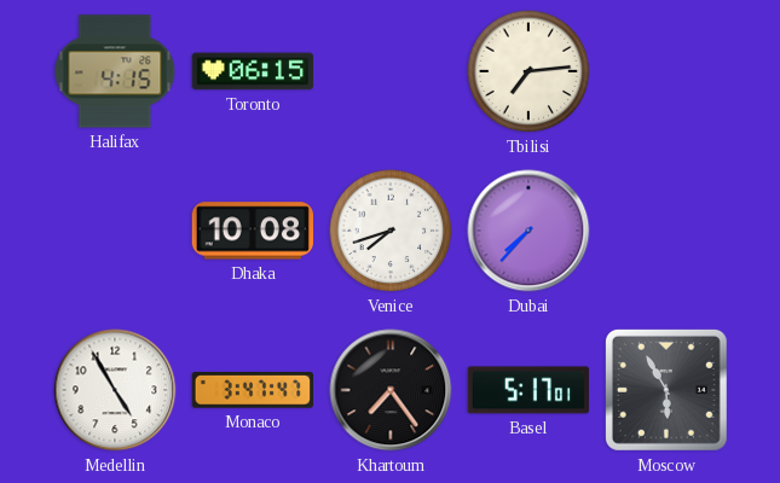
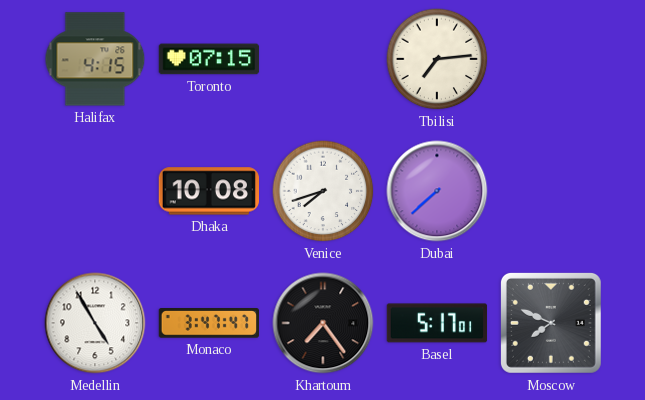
Toronto: 06:15 -> 07:15
Dubai: 7:37 -> 7:38
Moscow: 5:55 -> 7:49
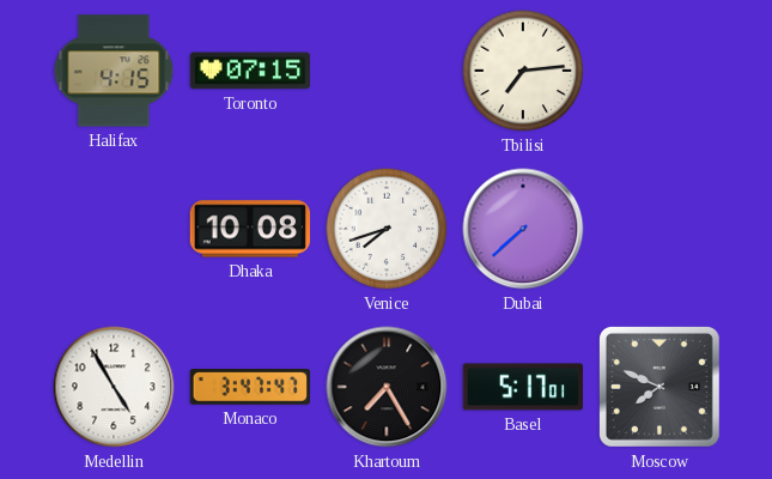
Khartoum: 7:24 -> 7:25
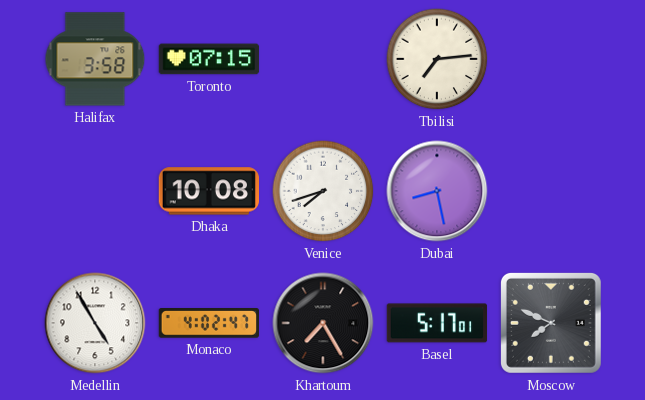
Halifax: 4:15 -> 3:58
Dubai: 7:38 -> 8:28
Monaco: 3:47 -> 4:02
